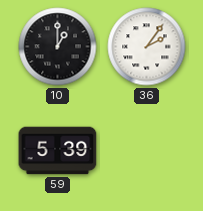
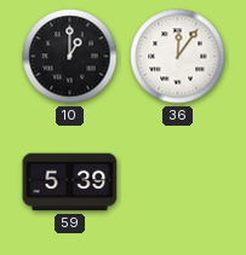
36: 2:06 -> 12:06
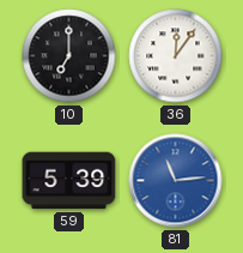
10: 1:00 -> 7:00
81: none -> 11:14
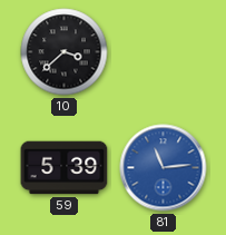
10: 7:00 -> 3:38
36: 12:06 -> none
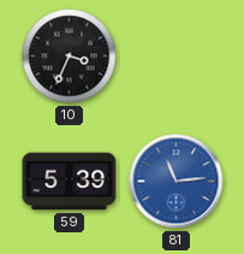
10: 3:38 -> 3:34
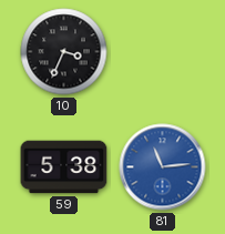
59: 5:39 -> 5:38
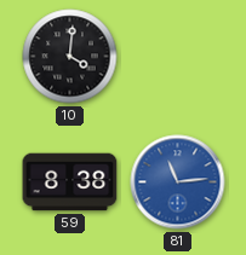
10: 3:34 -> 4:01
59: 5:38 -> 8:38
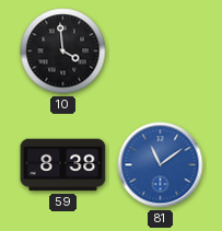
10: 4:01 -> 3:59
81: 11:14 -> 11:09
